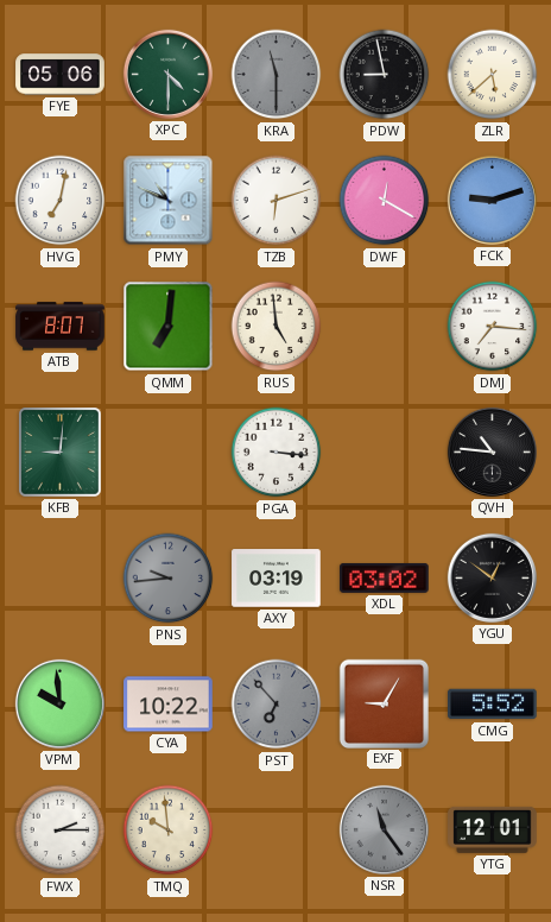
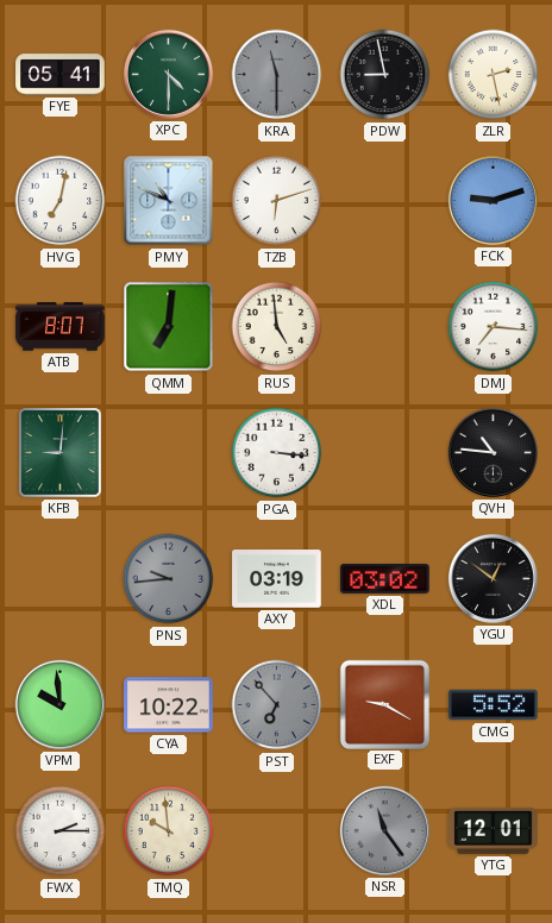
FYE: 05:06 -> 05:41
ZLR: 5:38 -> 2:28
DWF: 12:20 -> none
EXF: 9:05 -> 9:20
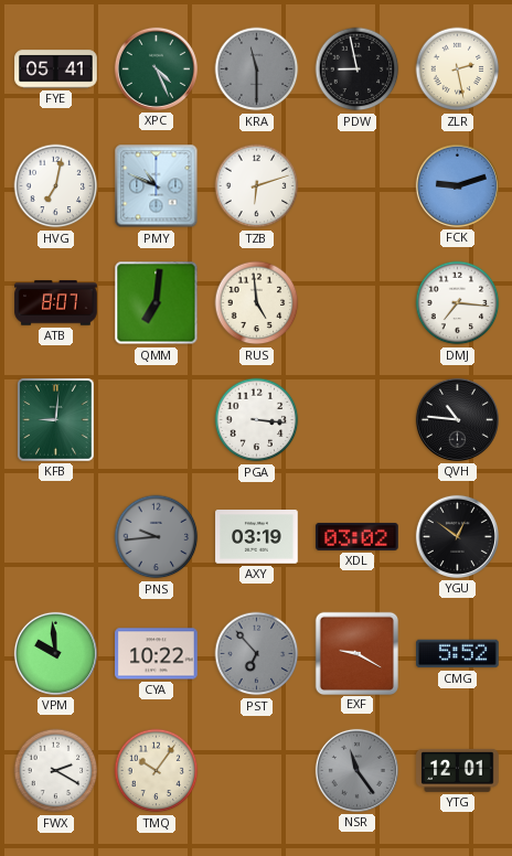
XPC: 4:30 -> 4:26
FWX: 2:15 -> 2:20
TMQ: 9:59 -> 10:06
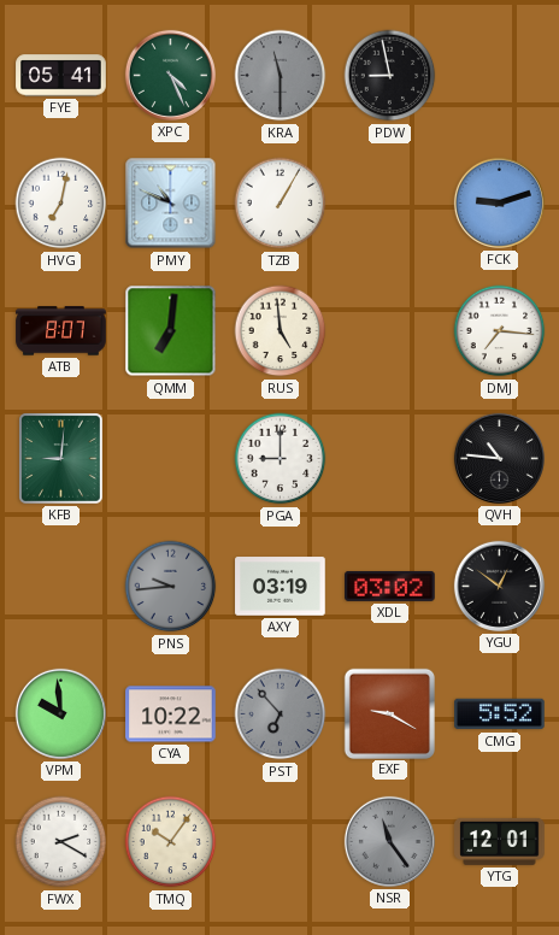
ZLR: 2:28 -> none
TZB: 6:12 -> 1:05
PGA: 3:16 -> 9:00
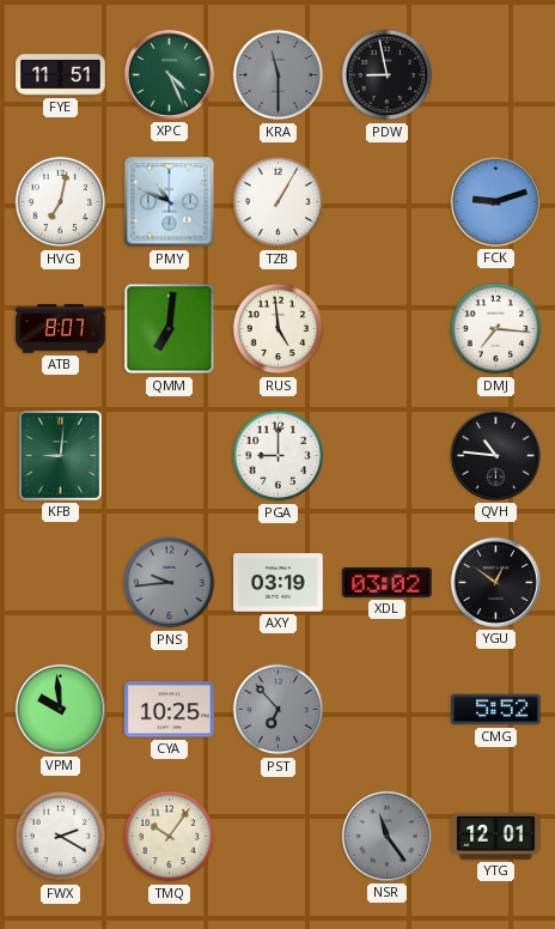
FYE: 05:41 -> 11:51
CYA: 10:22 -> 10:25
EXF: 9:20 -> none
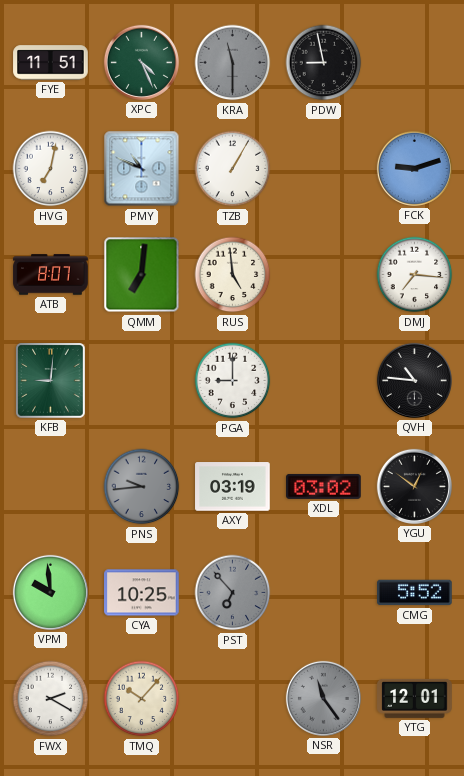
TMQ: 10:06 -> 10:07
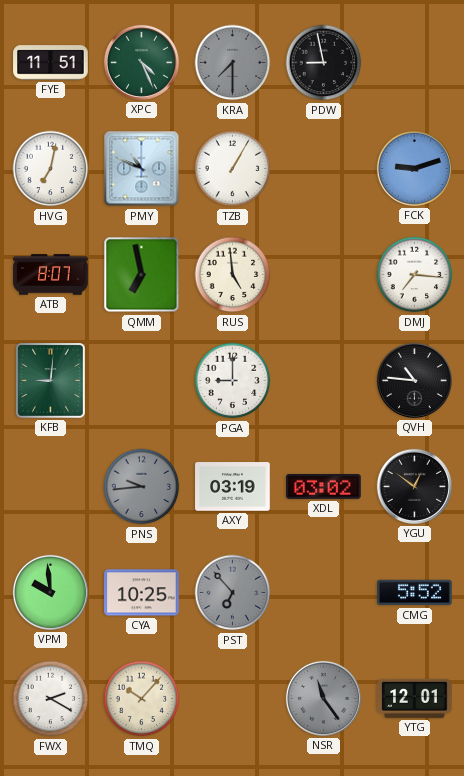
KRA: 11:30 -> 7:30
QMM: 7:01 -> 6:58
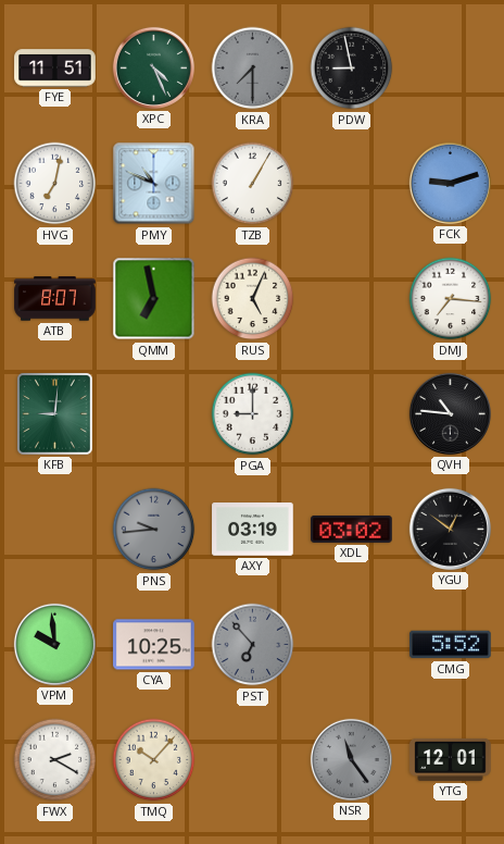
RUS: 4:59 -> 5:04
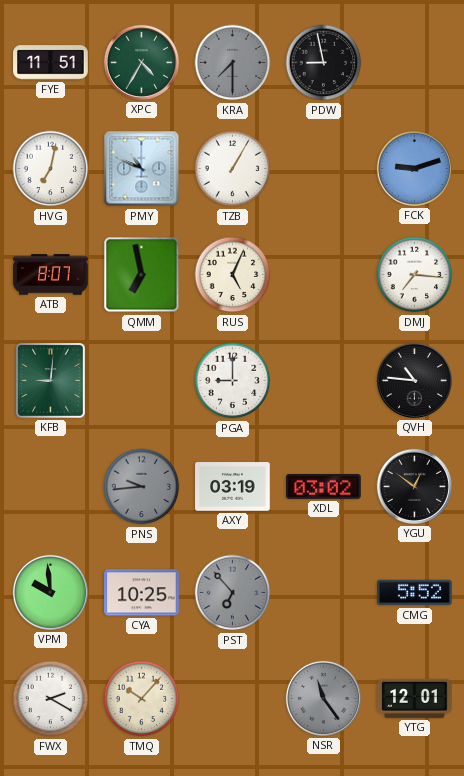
XPC: 4:26 -> 4:35
